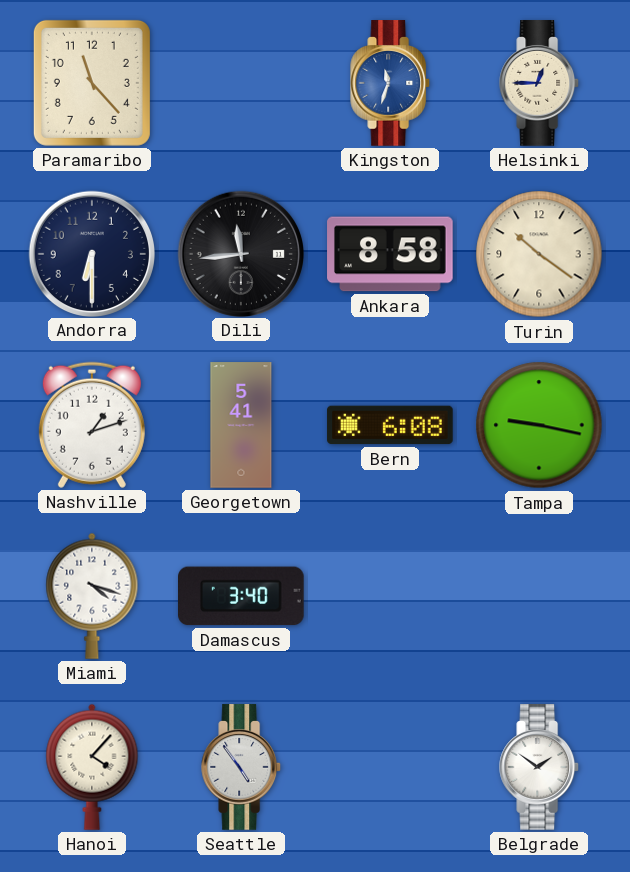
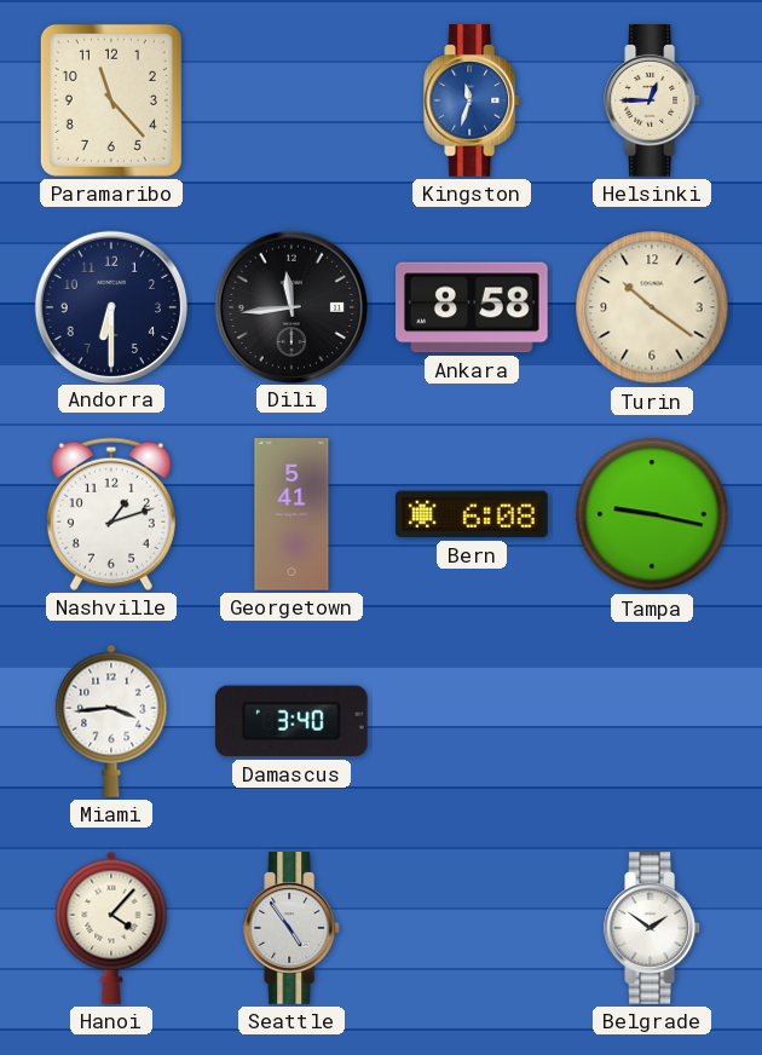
Miami: 4:18 -> 3:44
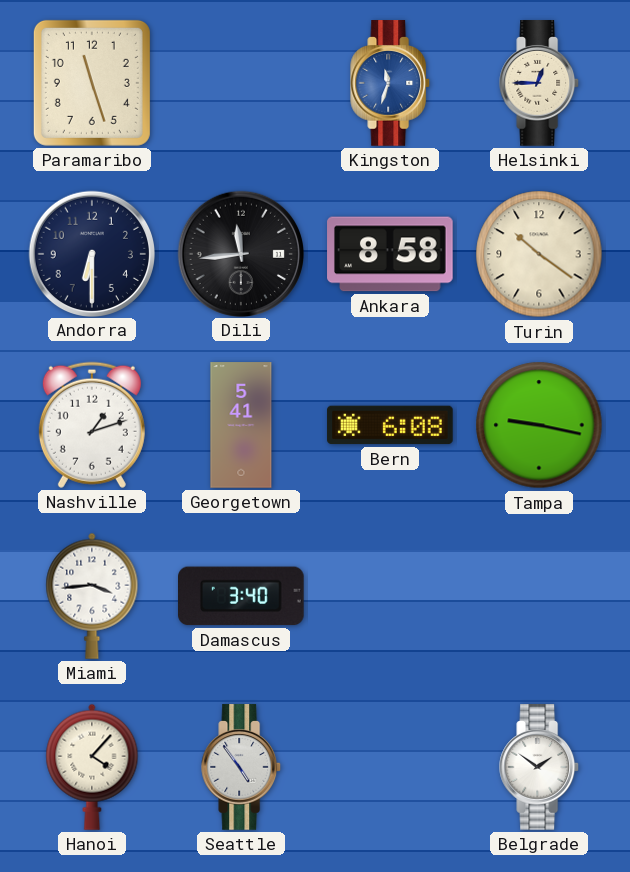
Paramaribo: 11:23 -> 11:27
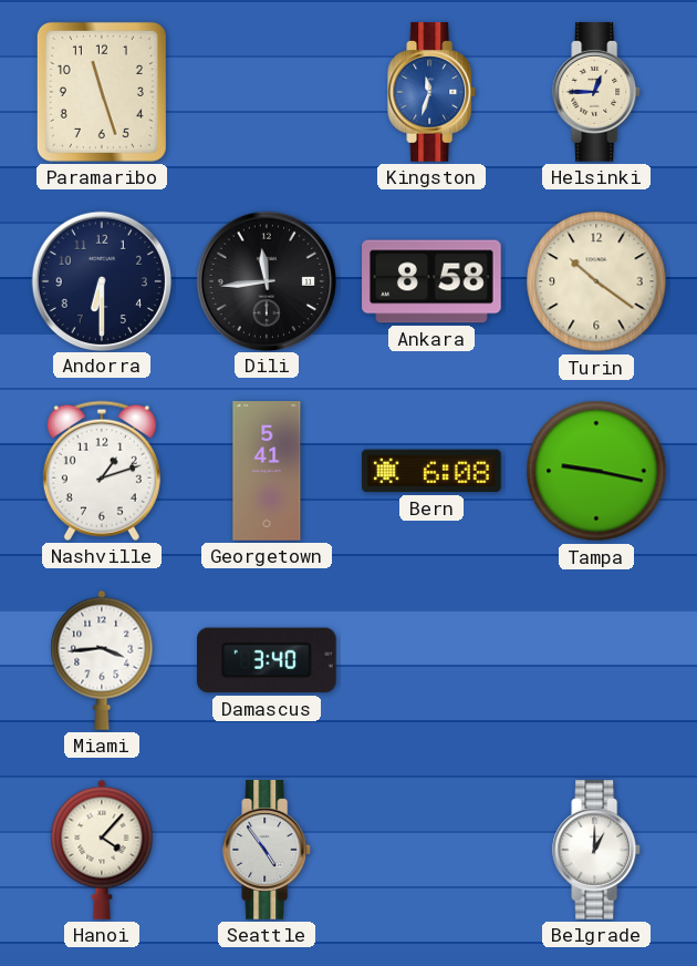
Belgrade: 1:51 -> 1:00
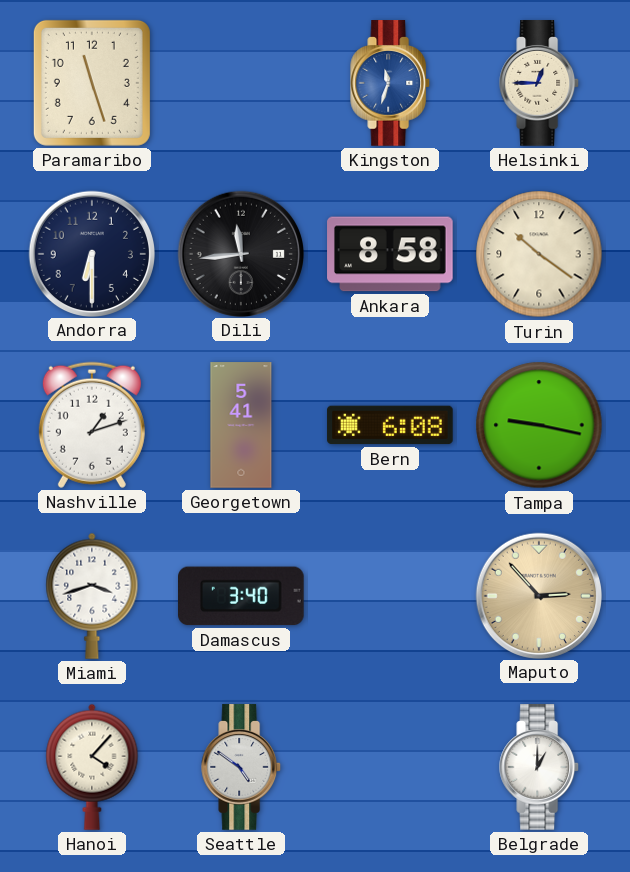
Miami: 3:44 -> 3:42
Maputo: none -> 2:53
Seattle: 4:54 -> 4:51
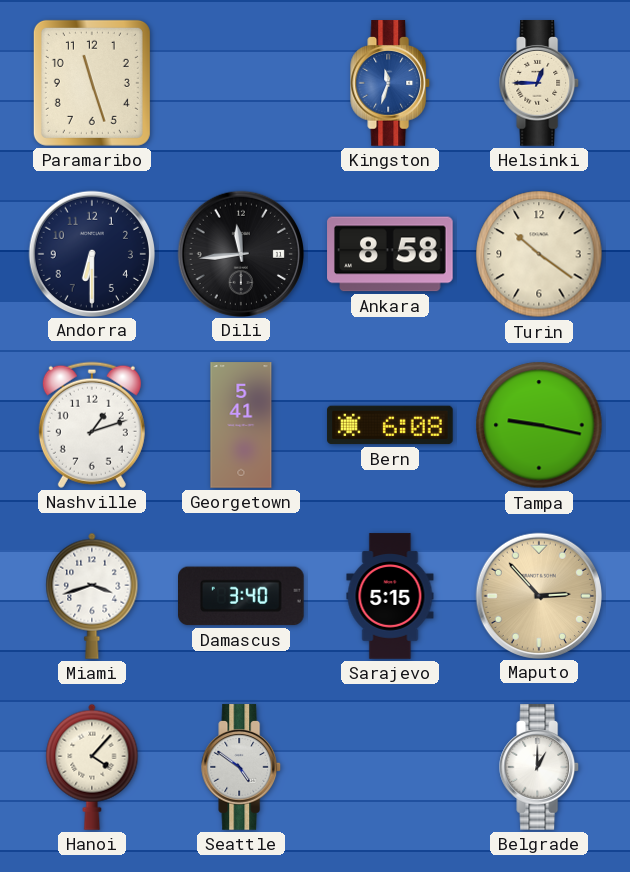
Sarajevo: none -> 5:15
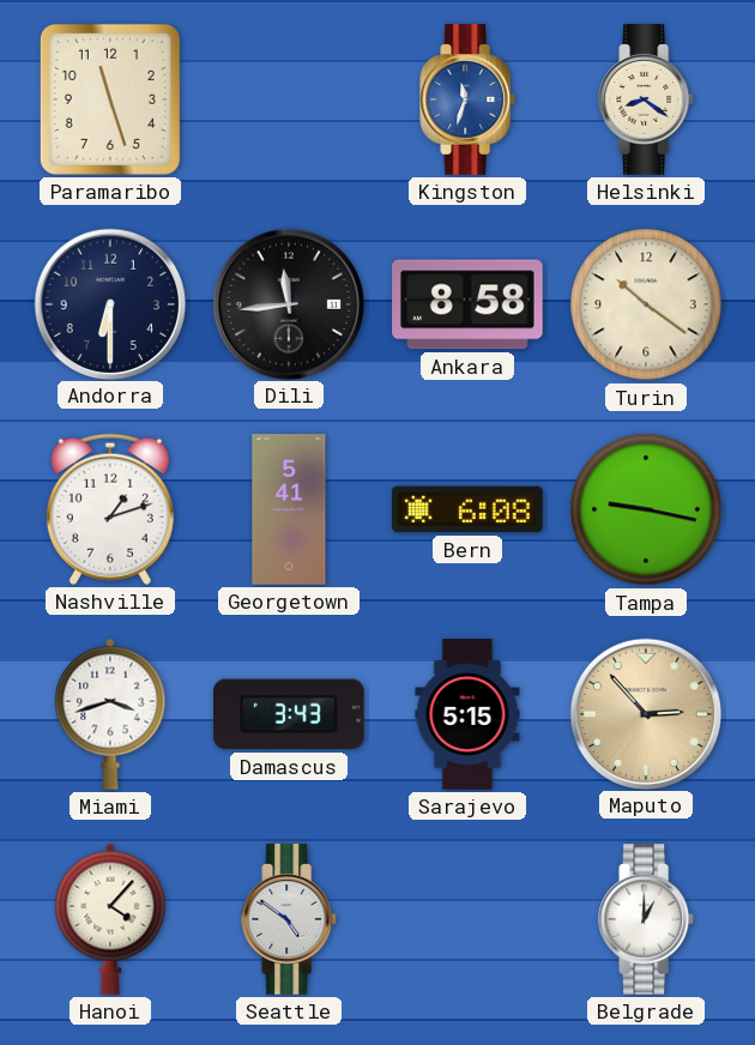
Helsinki: 12:45 -> 8:21
Damascus: 3:40 -> 3:43
